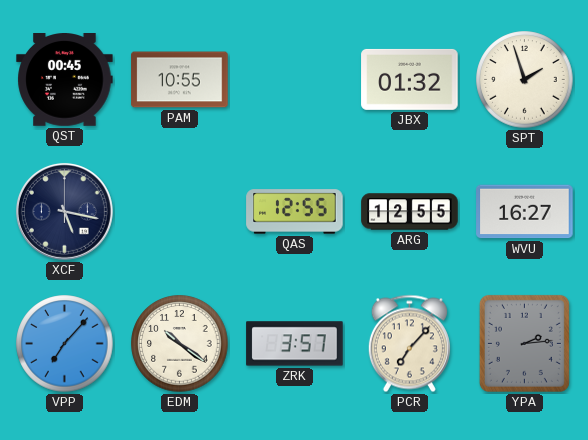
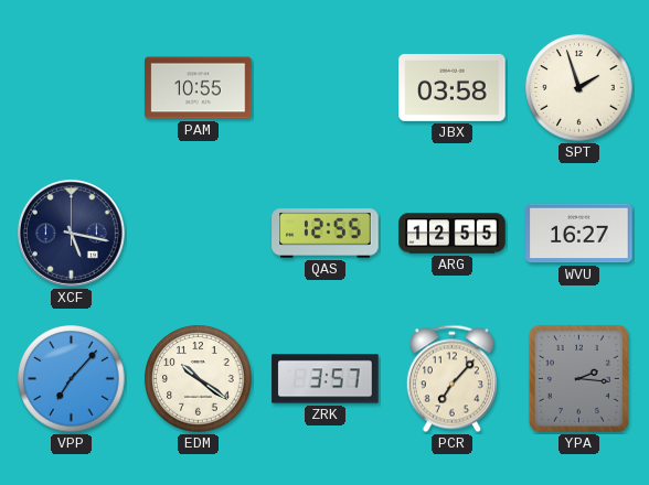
QST: 00:45 -> none
JBX: 01:32 -> 03:58
YPA: 2:14 -> 2:16
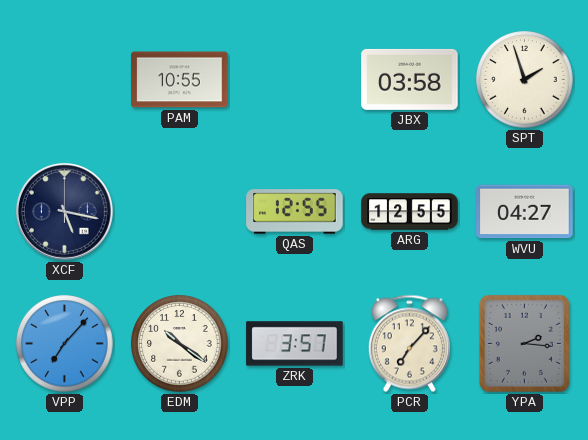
WVU: 16:27 -> 04:27
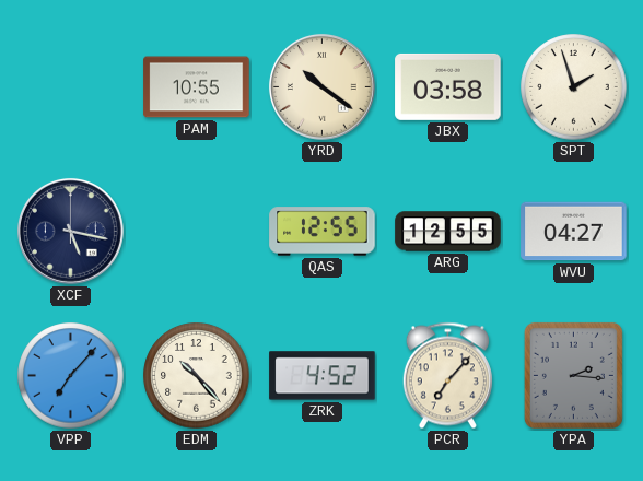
YRD: none -> 10:21
EDM: 10:21 -> 10:23
ZRK: 3:57 -> 4:52
